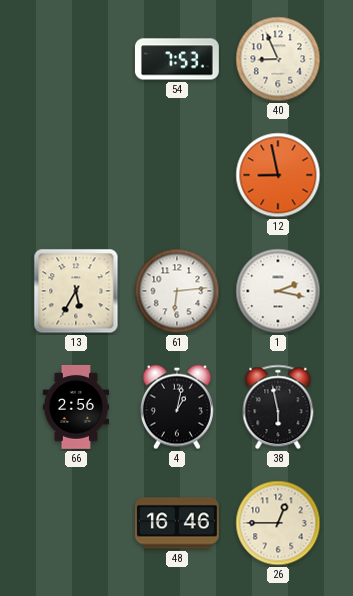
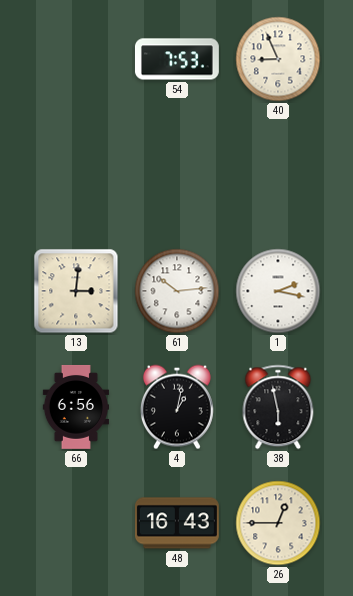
12: 8:58 -> none
13: 5:35 -> 3:01
61: 6:14 -> 10:14
66: 2:56 -> 6:56
48: 16:46 -> 16:43
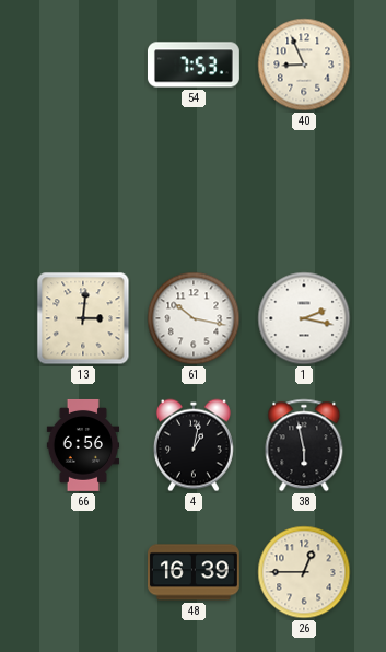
61: 10:14 -> 10:17
48: 16:43 -> 16:39
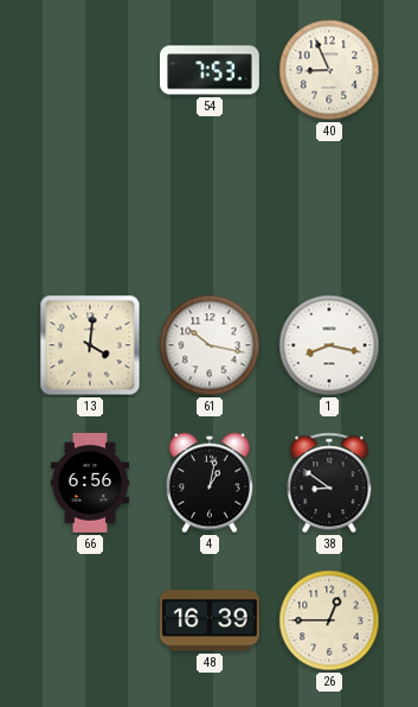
13: 3:01 -> 4:01
1: 2:17 -> 8:17
38: 5:58 -> 8:51
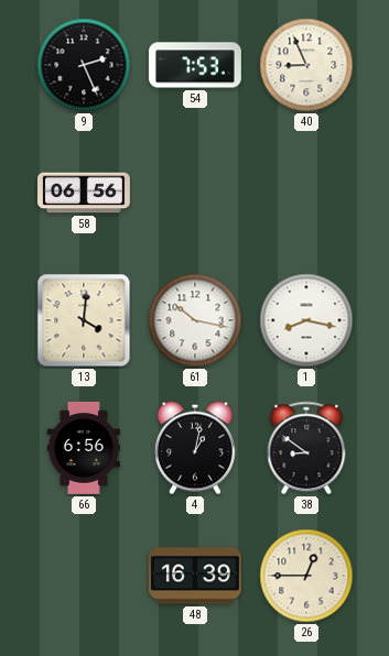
9: none -> 2:26
58: none -> 06:56
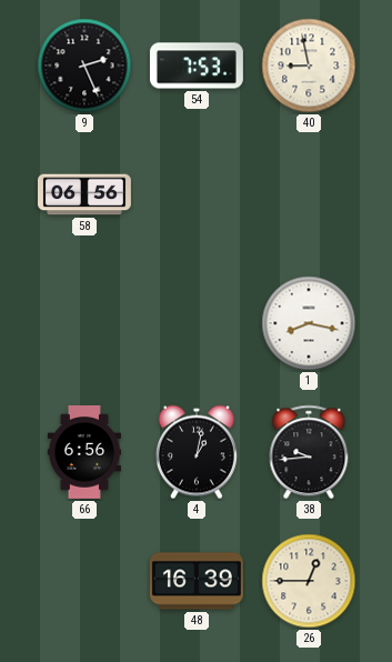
40: 8:56 -> 8:58
13: 4:01 -> none
61: 10:17 -> none
38: 8:51 -> 9:44
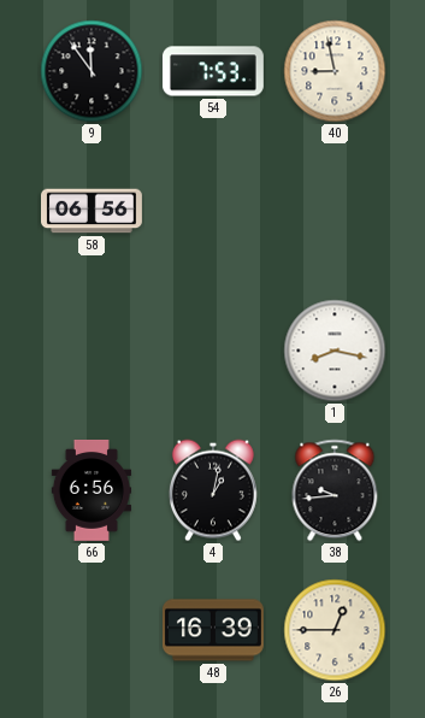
9: 2:26 -> 11:54
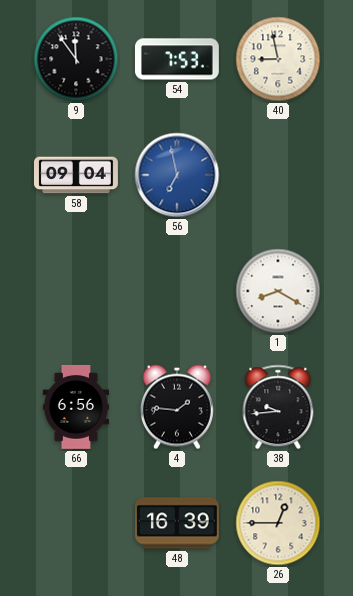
58: 06:56 -> 09:04
56: none -> 6:58
1: 8:17 -> 8:20
4: 1:02 -> 1:46
